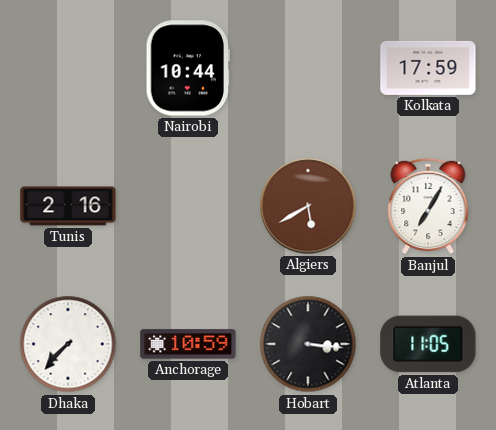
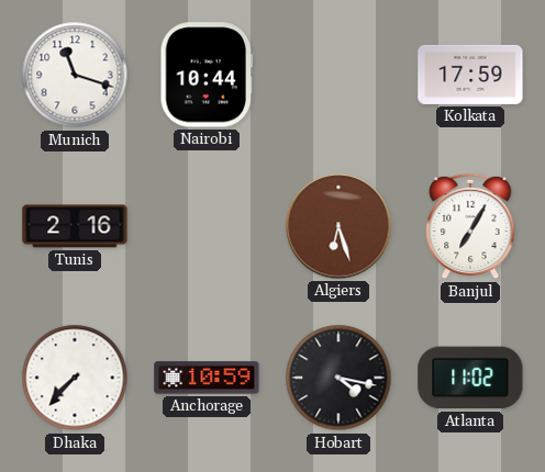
Munich: none -> 11:18
Algiers: 5:40 -> 6:27
Hobart: 3:16 -> 4:17
Atlanta: 11:05 -> 11:02
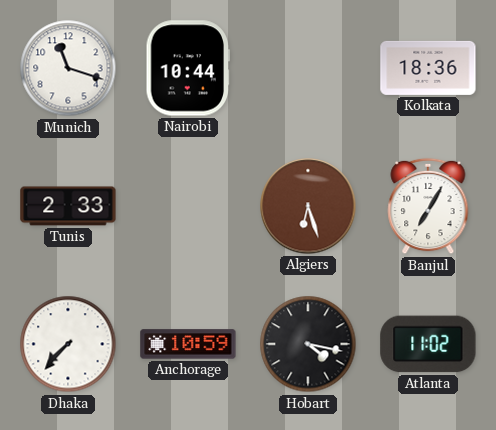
Kolkata: 17:59 -> 18:36
Tunis: 2:16 -> 2:33
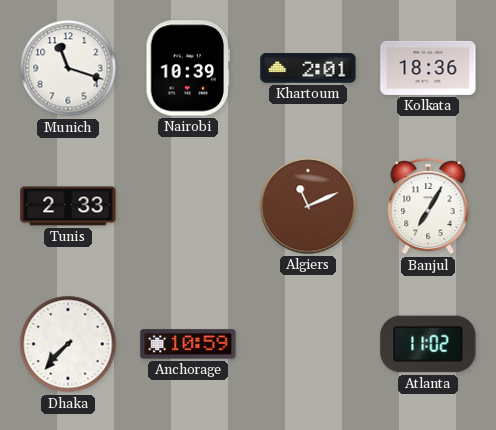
Nairobi: 10:44 -> 10:39
Khartoum: none -> 2:01
Algiers: 6:27 -> 11:11
Hobart: 4:17 -> none
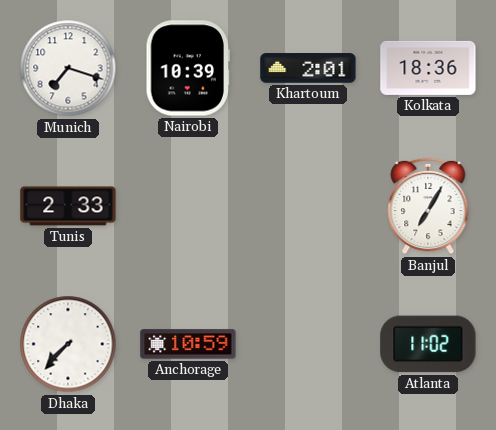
Munich: 11:18 -> 7:18
Algiers: 11:11 -> none
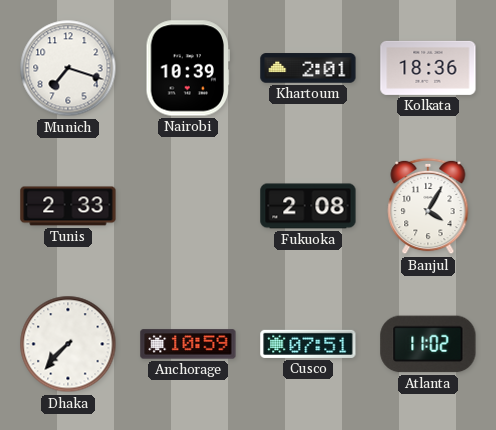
Fukuoka: none -> 2:08
Banjul: 7:05 -> 4:05
Cusco: none -> 07:51
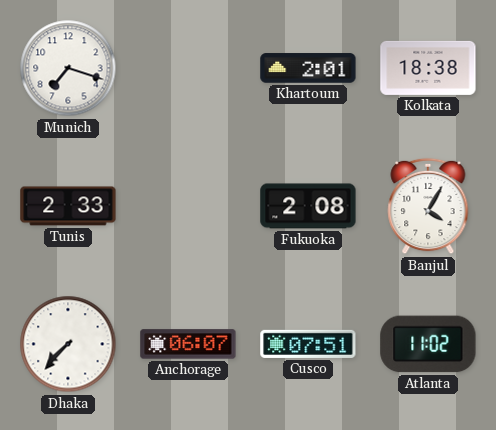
Nairobi: 10:39 -> none
Kolkata: 18:36 -> 18:38
Anchorage: 10:59 -> 06:07
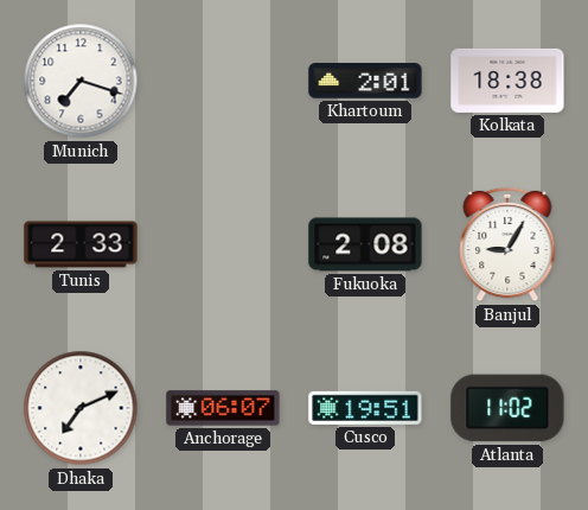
Banjul: 4:05 -> 9:05
Dhaka: 7:37 -> 7:11
Cusco: 07:51 -> 19:51
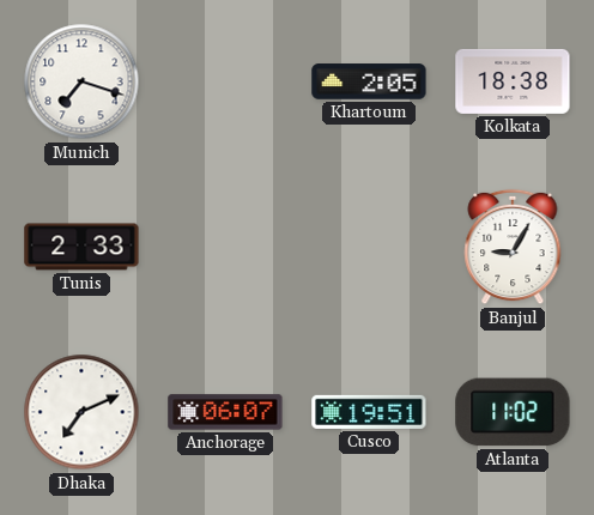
Khartoum: 2:01 -> 2:05
Fukuoka: 2:08 -> none
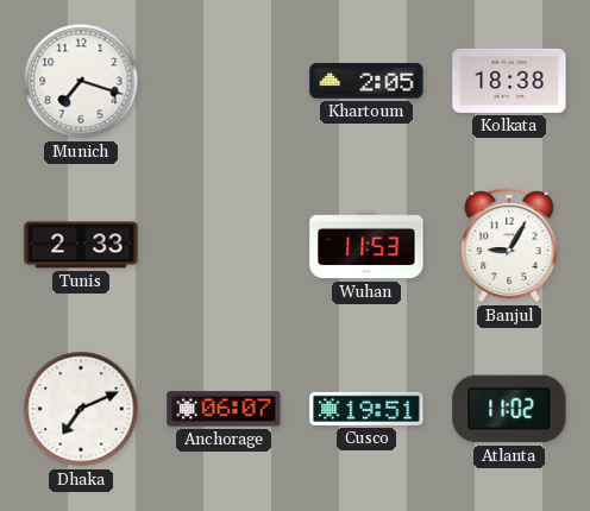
Wuhan: none -> 11:53
